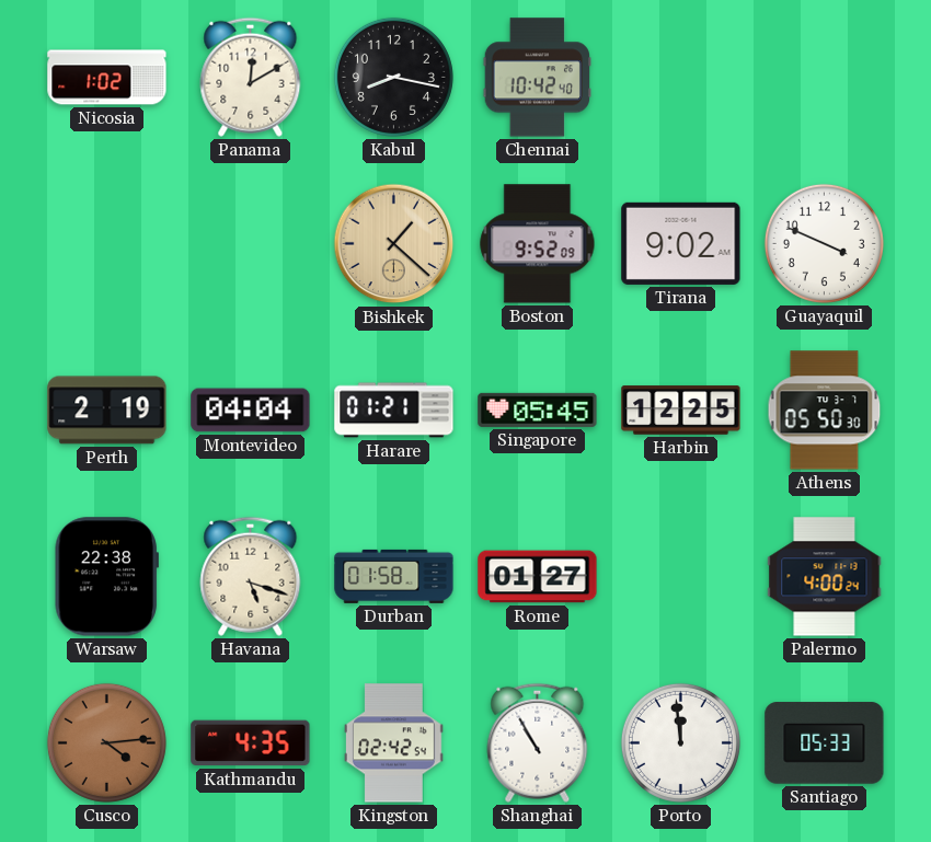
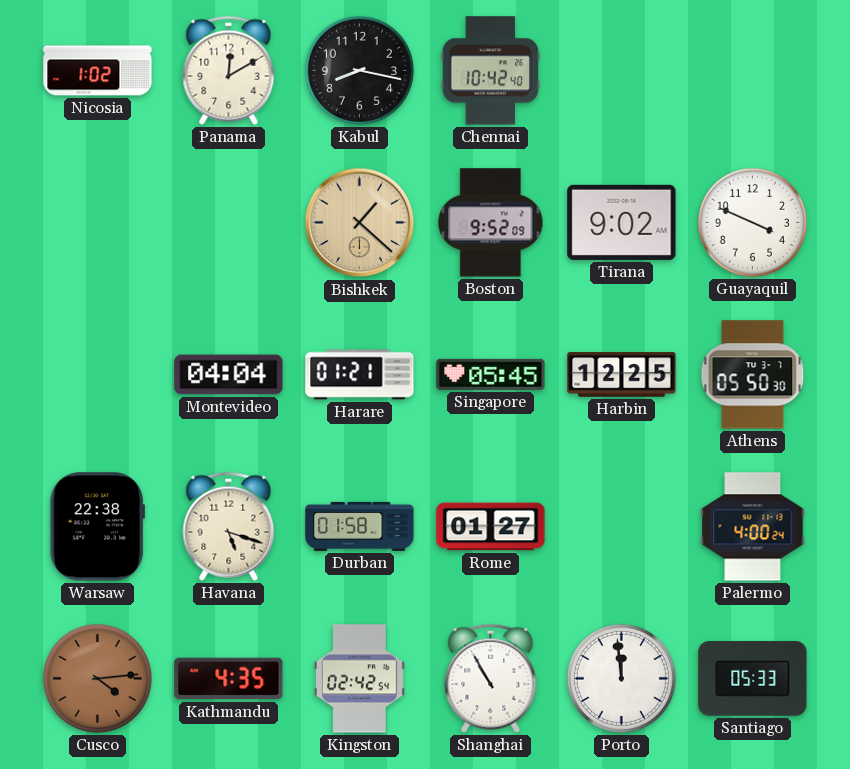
Perth: 2:19 -> none
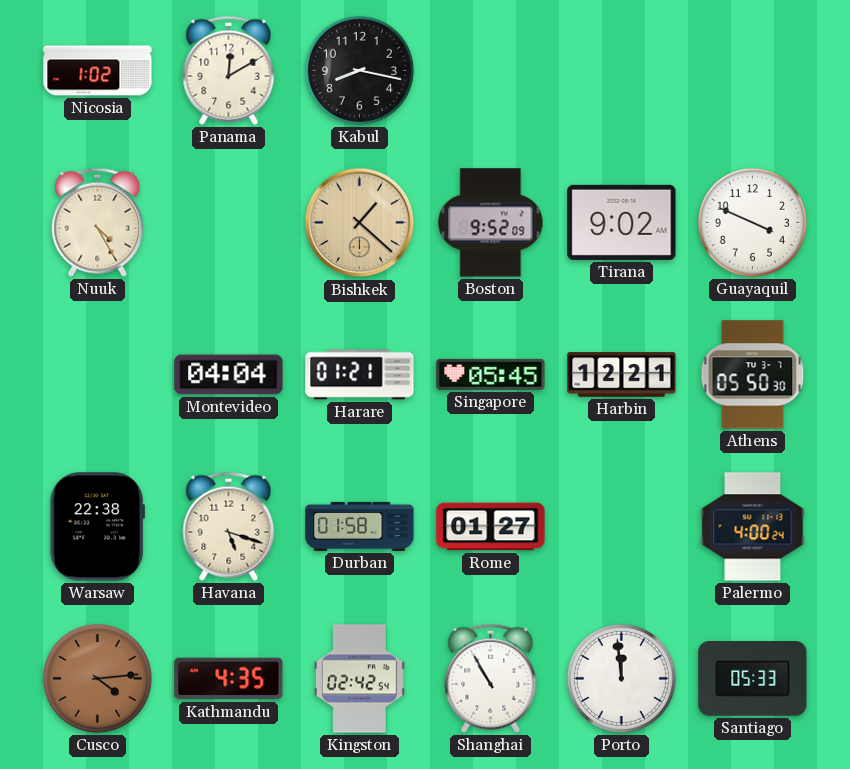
Chennai: 10:42 -> none
Nuuk: none -> 4:25
Harbin: 12:25 -> 12:21
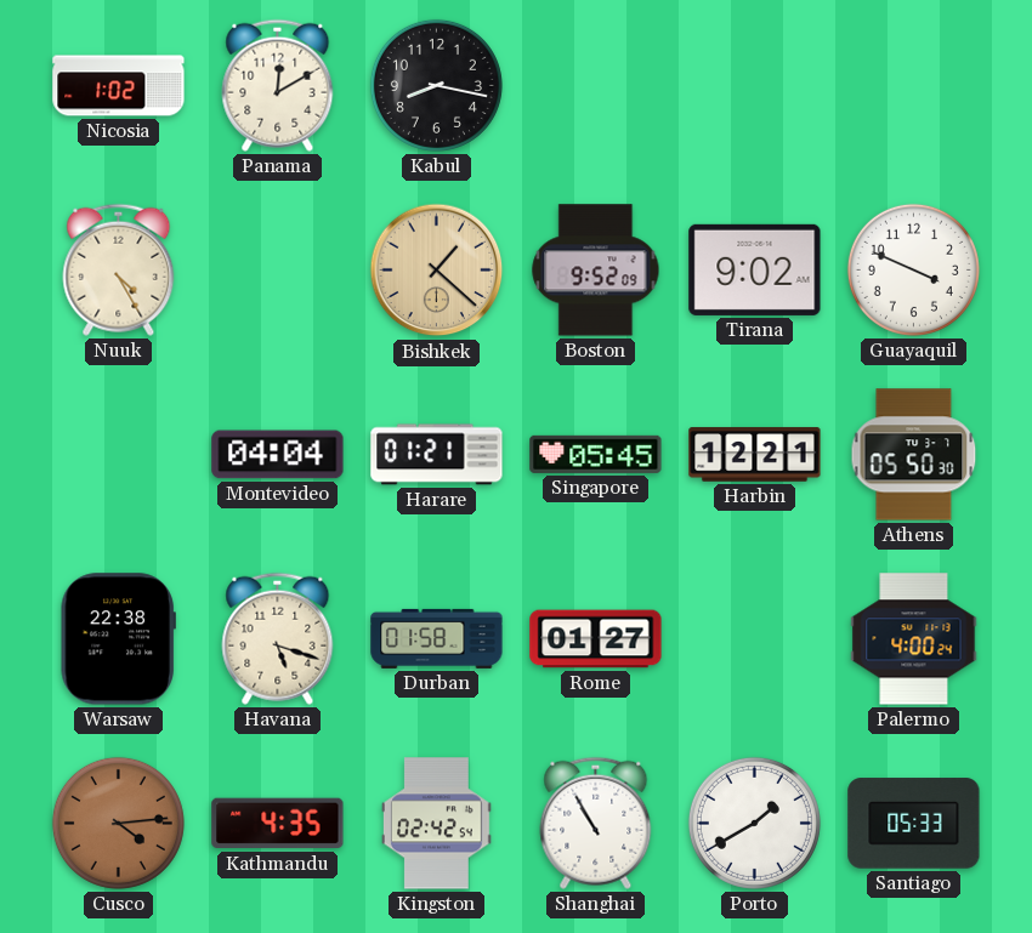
Porto: 11:59 -> 1:40
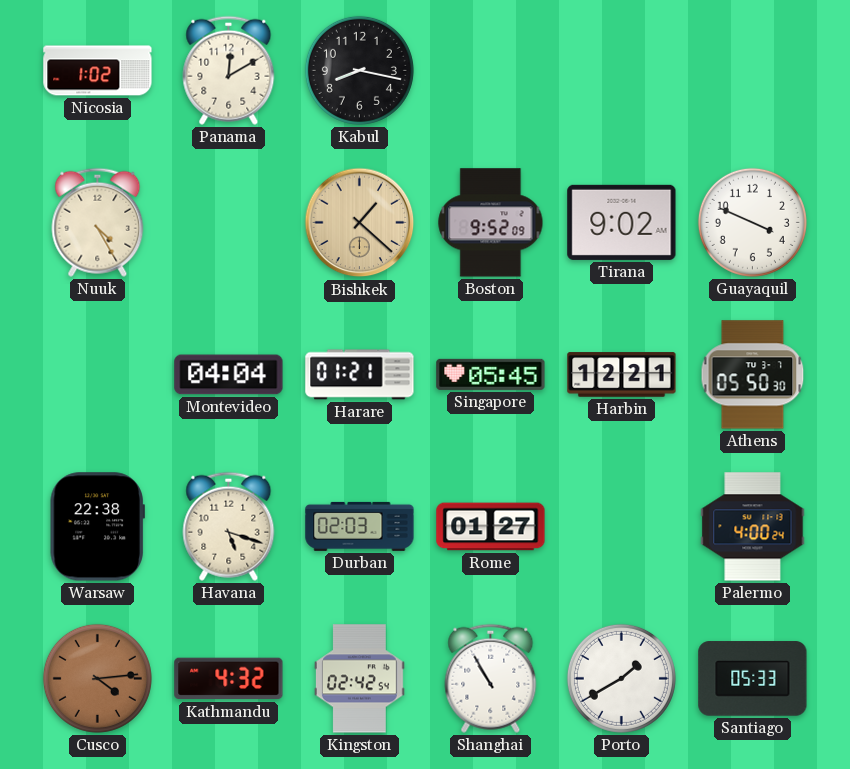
Durban: 01:58 -> 02:03
Kathmandu: 4:35 -> 4:32
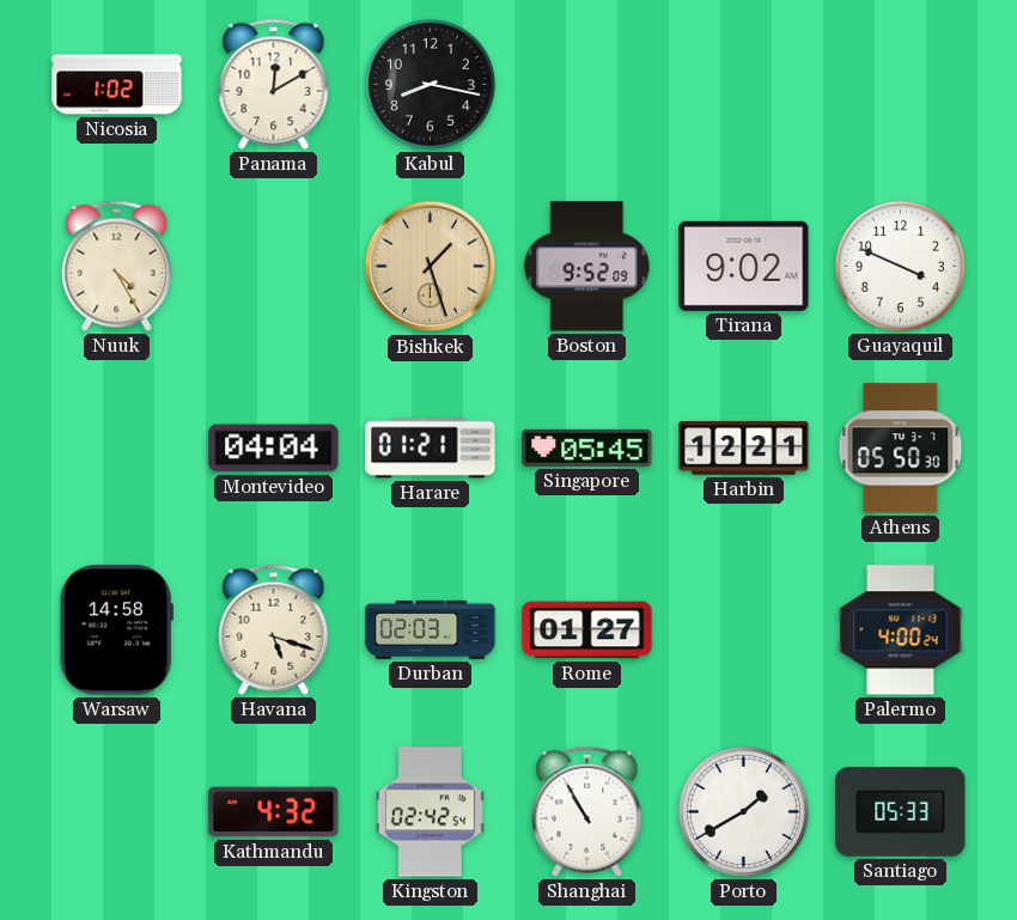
Bishkek: 1:22 -> 1:27
Warsaw: 22:38 -> 14:58
Cusco: 4:14 -> none
